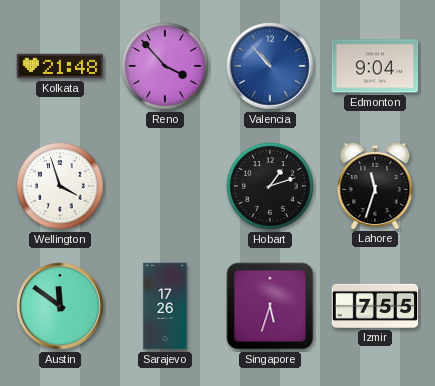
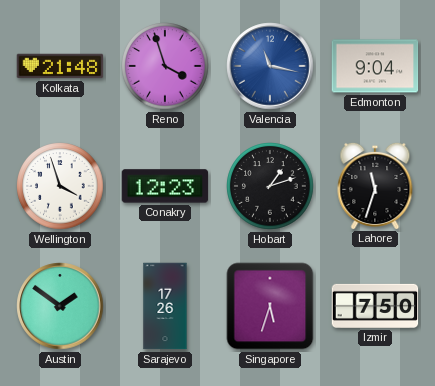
Reno: 3:53 -> 3:57
Valencia: 10:53 -> 11:17
Conakry: none -> 12:23
Austin: 11:51 -> 1:51
Izmir: 7:55 -> 7:50
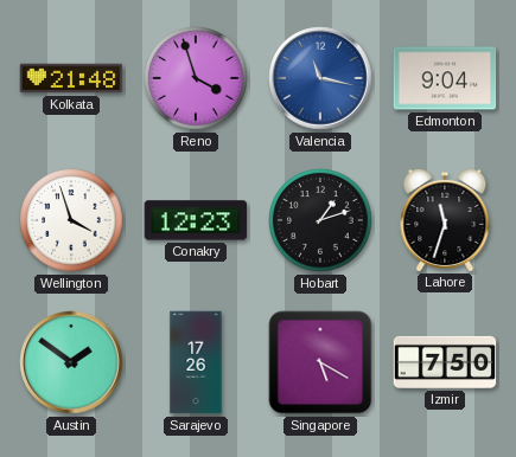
Singapore: 5:33 -> 5:20
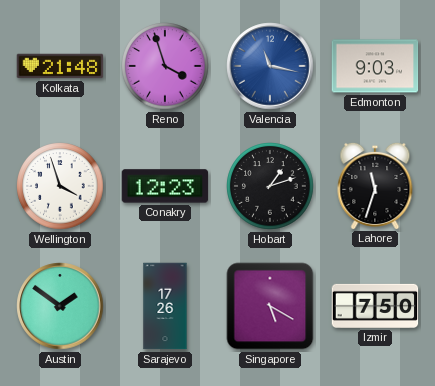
Edmonton: 9:04 -> 9:03
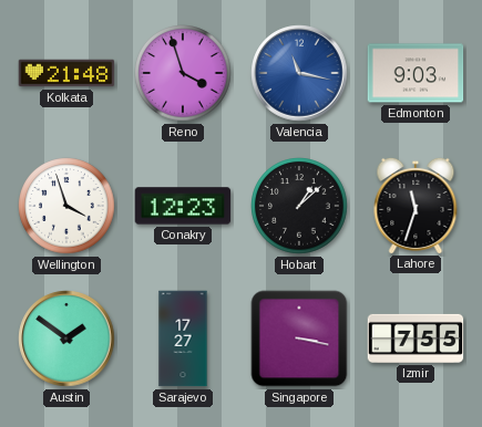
Hobart: 1:12 -> 1:08
Sarajevo: 17:26 -> 17:27
Singapore: 5:20 -> 3:17
Izmir: 7:50 -> 7:55
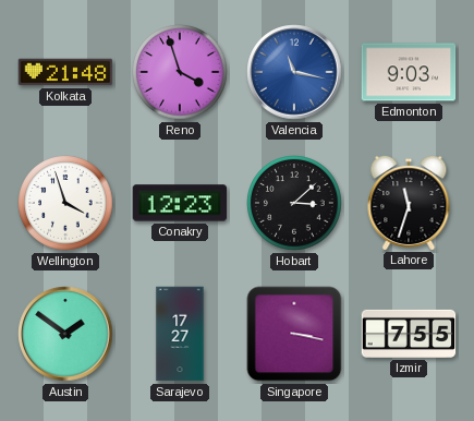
Hobart: 1:08 -> 3:08
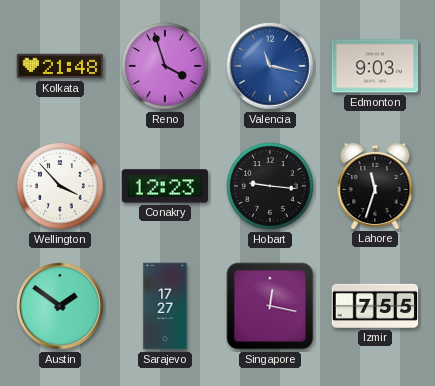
Wellington: 3:57 -> 3:53
Hobart: 3:08 -> 9:16
Singapore: 3:17 -> 12:17
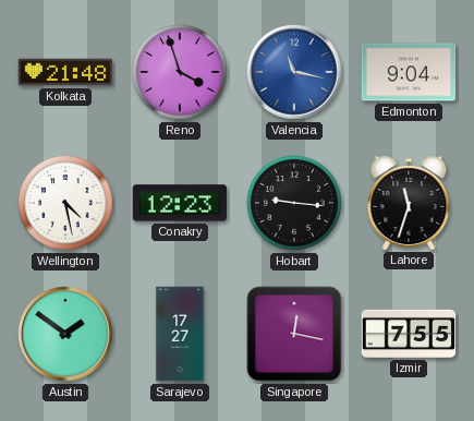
Edmonton: 9:03 -> 9:04
Wellington: 3:53 -> 4:28
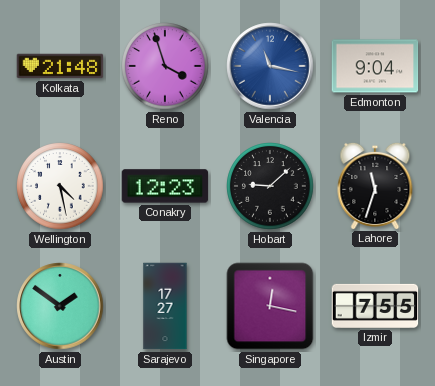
Hobart: 9:16 -> 9:08
